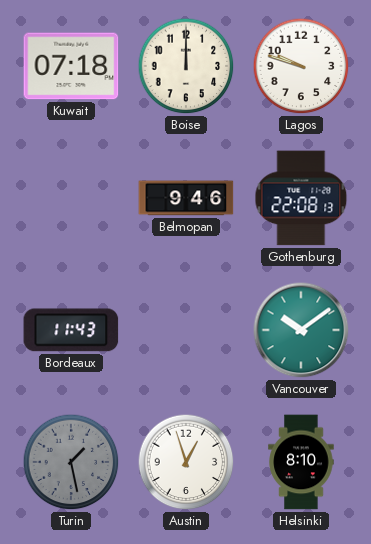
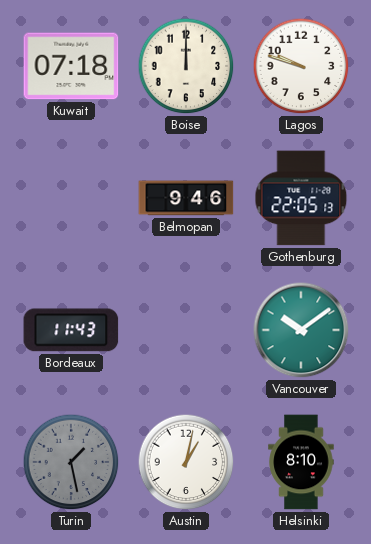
Gothenburg: 22:08 -> 22:05
Austin: 12:57 -> 1:02
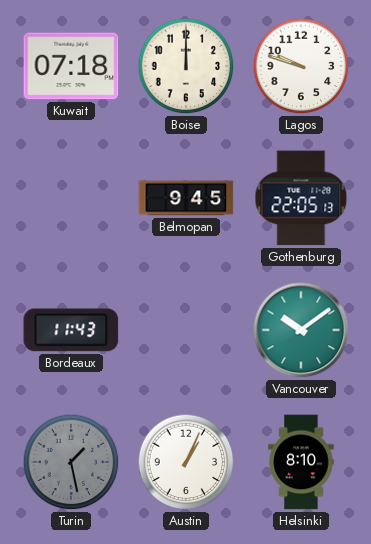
Belmopan: 9:46 -> 9:45
Austin: 1:02 -> 1:04
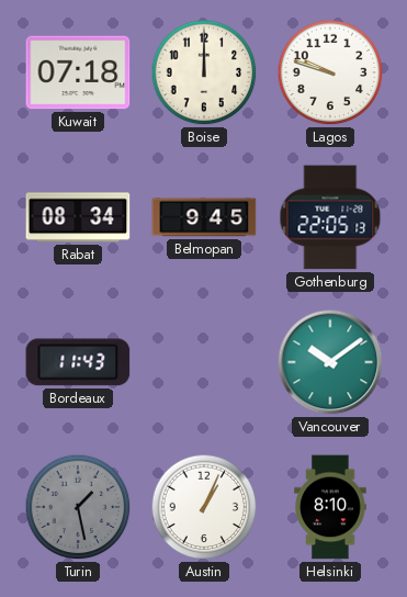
Rabat: none -> 08:34
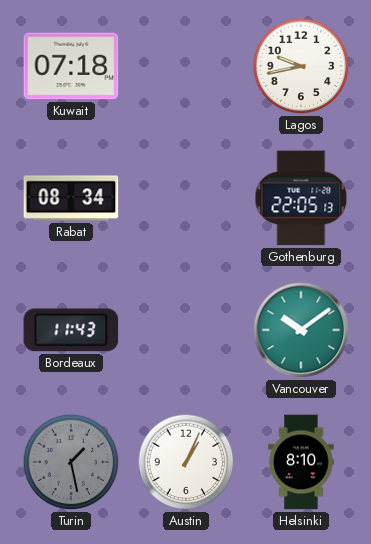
Boise: 12:00 -> none
Lagos: 9:48 -> 9:43
Belmopan: 9:45 -> none
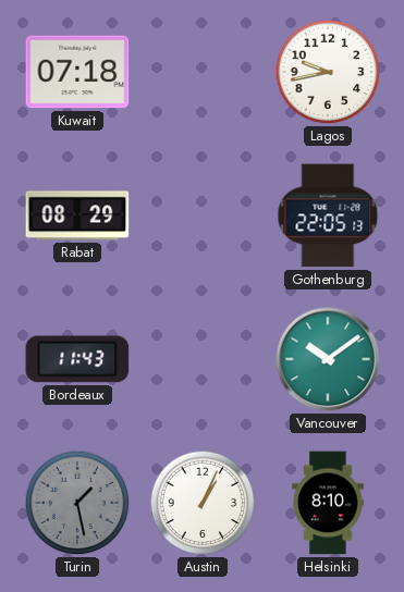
Rabat: 08:34 -> 08:29
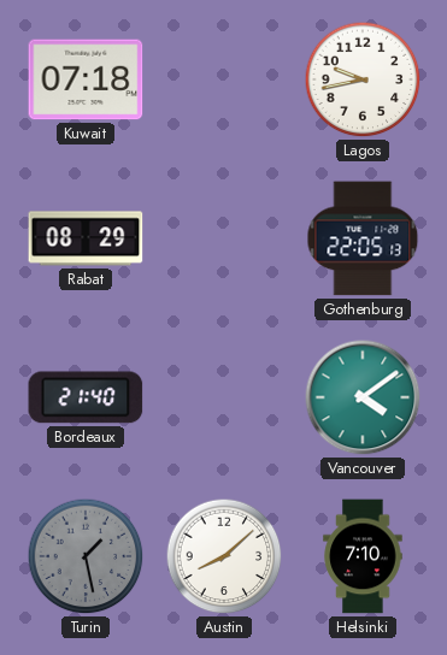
Bordeaux: 11:43 -> 21:40
Vancouver: 10:09 -> 4:09
Austin: 1:04 -> 8:08
Helsinki: 8:10 -> 7:10
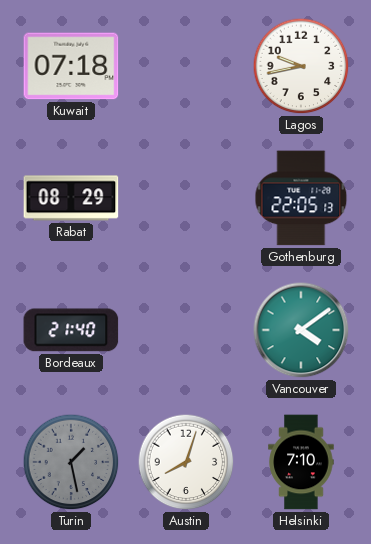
Austin: 8:08 -> 8:03
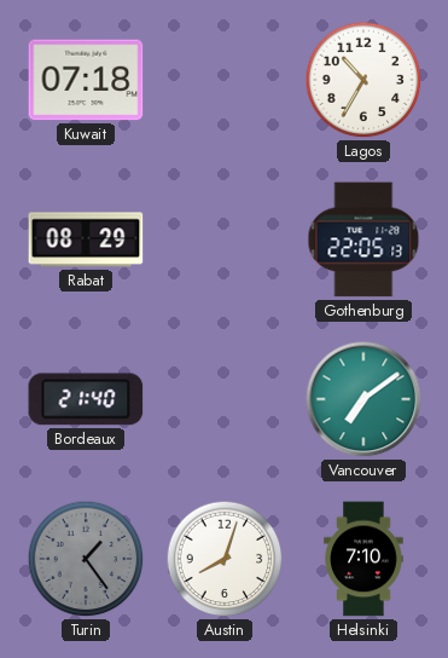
Lagos: 9:43 -> 10:35
Vancouver: 4:09 -> 7:09
Turin: 1:28 -> 1:24
